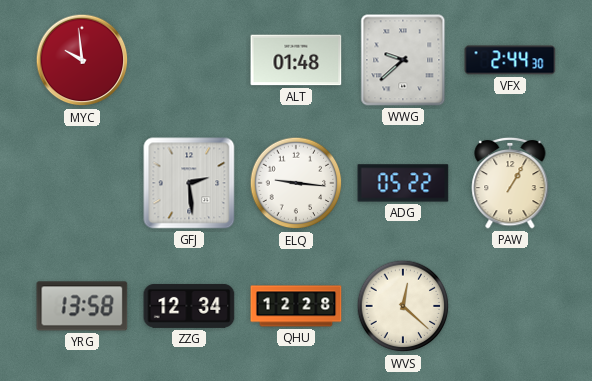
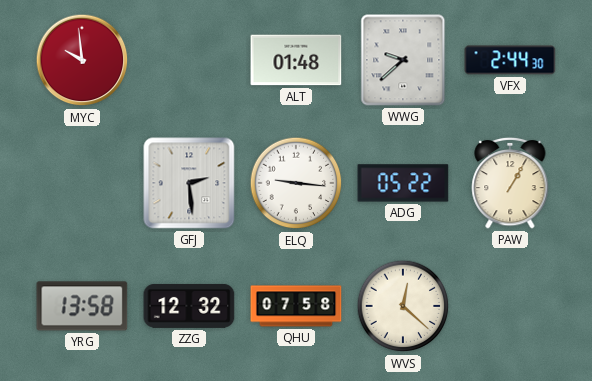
ZZG: 12:34 -> 12:32
QHU: 12:28 -> 07:58
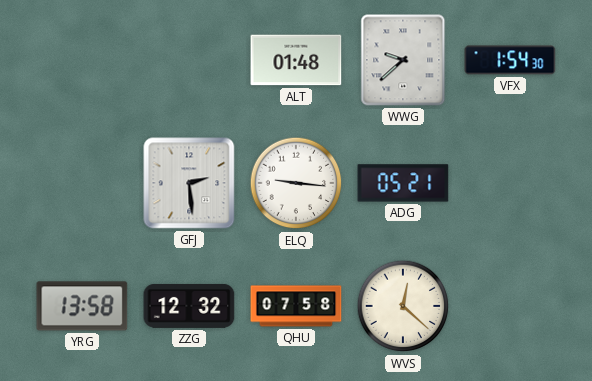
MYC: 9:59 -> none
VFX: 2:44 -> 1:54
ADG: 05:22 -> 05:21
PAW: 1:05 -> none
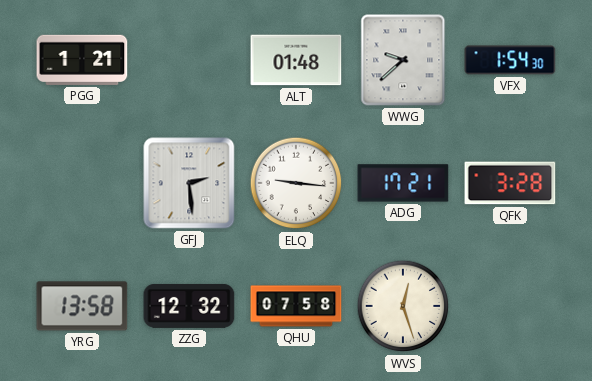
PGG: none -> 1:21
ADG: 05:21 -> 17:21
QFK: none -> 3:28
WVS: 12:22 -> 12:27
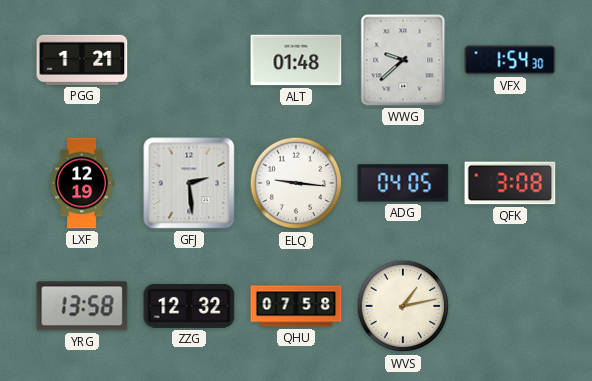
LXF: none -> 12:19
ADG: 17:21 -> 04:05
QFK: 3:28 -> 3:08
WVS: 12:27 -> 1:13
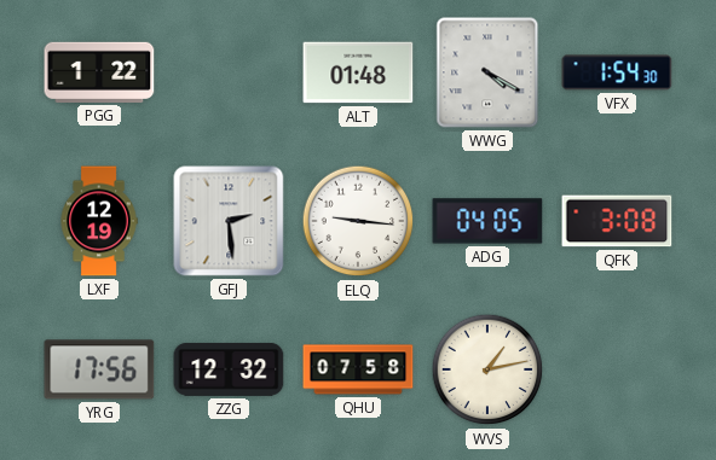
PGG: 1:21 -> 1:22
WWG: 9:38 -> 4:20
YRG: 13:58 -> 17:56
